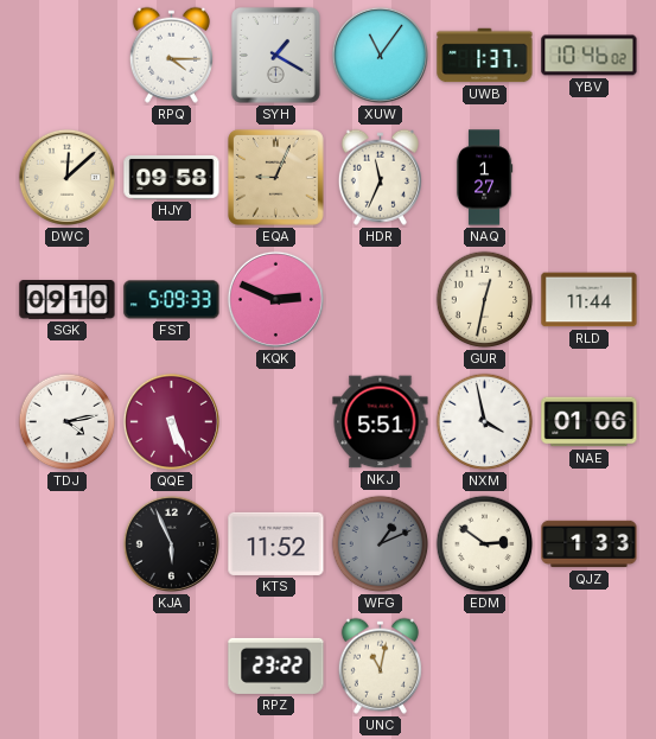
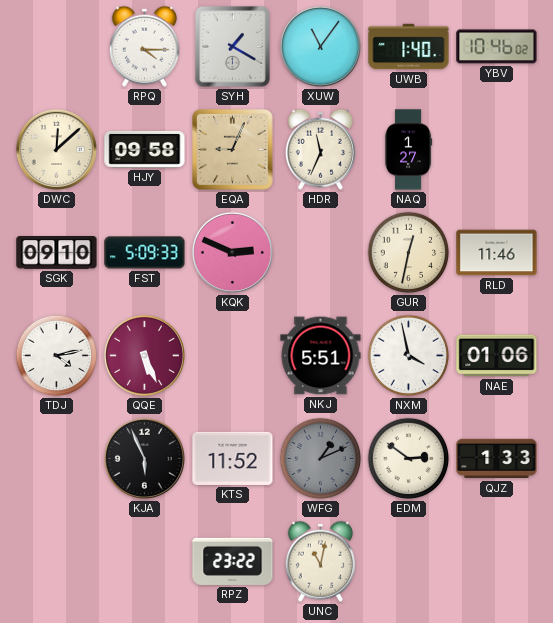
UWB: 1:37 -> 1:40
RLD: 11:44 -> 11:46
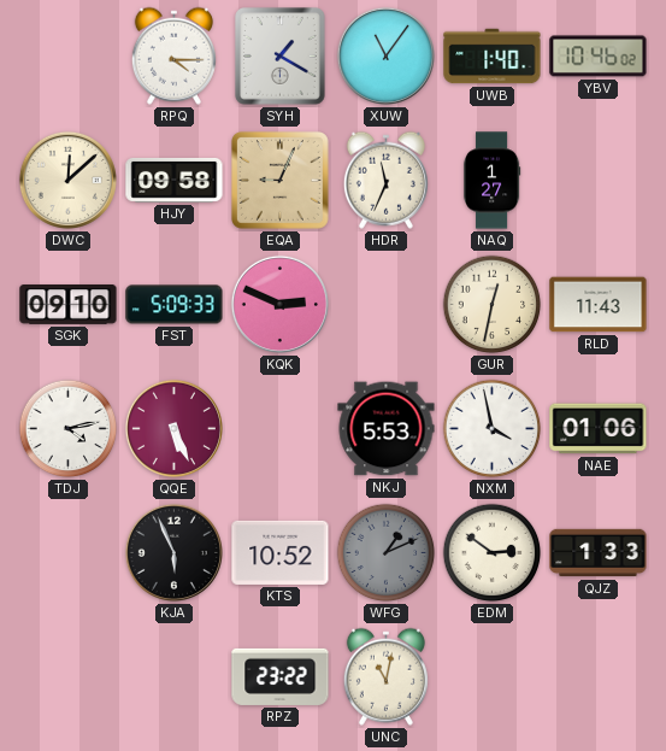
RLD: 11:46 -> 11:43
NKJ: 5:51 -> 5:53
KTS: 11:52 -> 10:52
